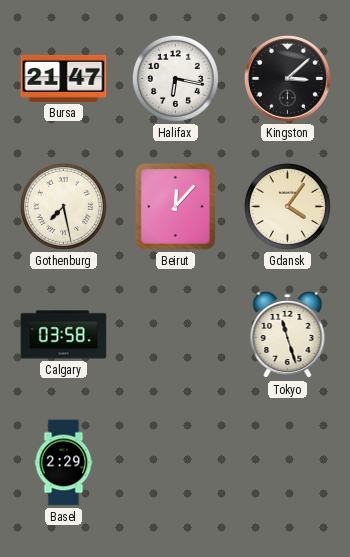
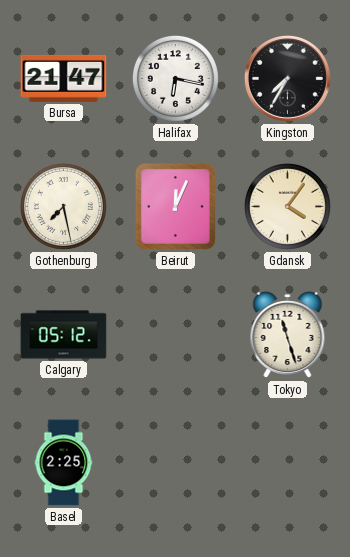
Kingston: 3:08 -> 7:35
Beirut: 12:07 -> 12:04
Calgary: 03:58 -> 05:12
Basel: 2:29 -> 2:25
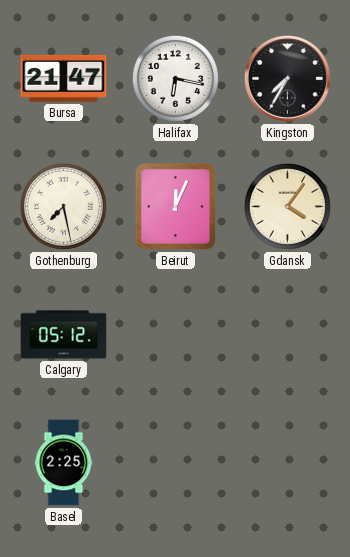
Tokyo: 11:27 -> none
